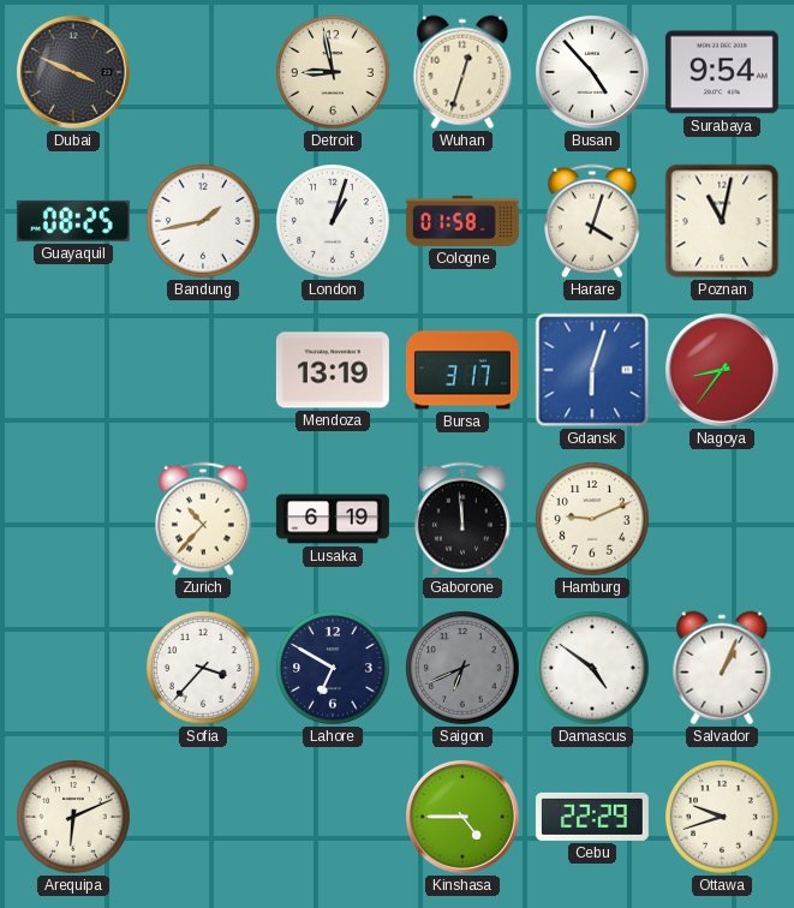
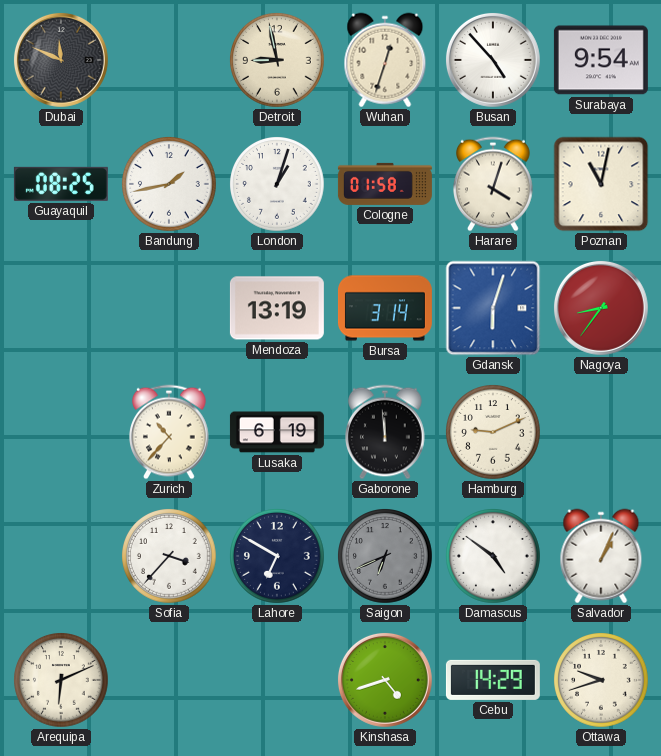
Dubai: 3:49 -> 11:49
Bursa: 3:17 -> 3:14
Kinshasa: 4:45 -> 4:42
Cebu: 22:29 -> 14:29
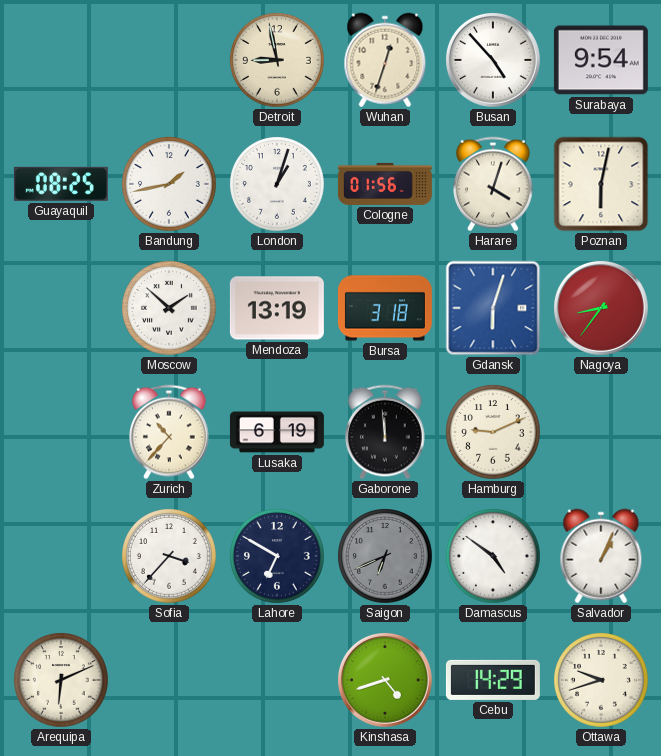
Dubai: 11:49 -> none
Cologne: 01:58 -> 01:56
Poznan: 11:02 -> 6:02
Moscow: none -> 1:52
Bursa: 3:14 -> 3:18
